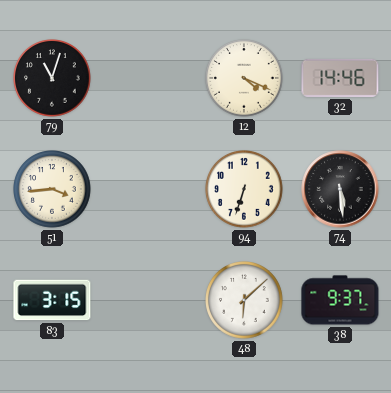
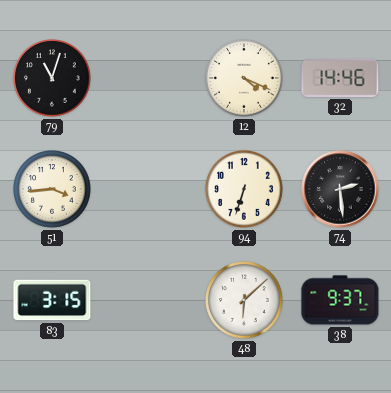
74: 5:29 -> 2:29
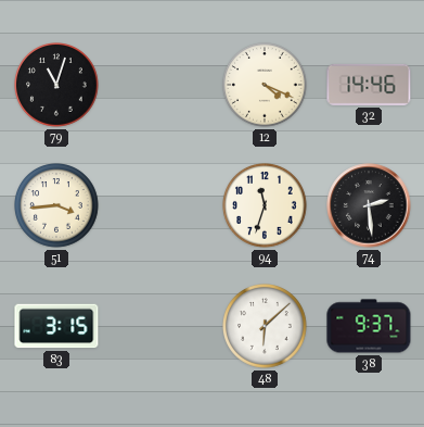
94: 6:33 -> 11:33
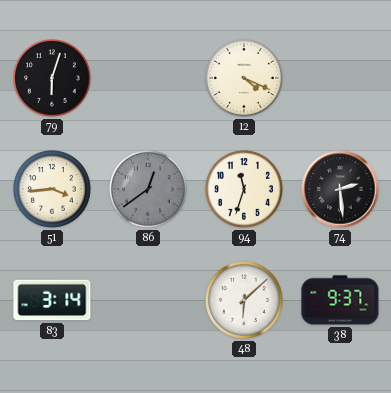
79: 11:03 -> 6:03
32: 14:46 -> none
86: none -> 12:39
83: 3:15 -> 3:14
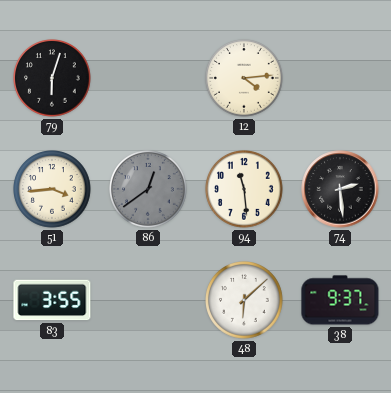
12: 4:19 -> 4:14
94: 11:33 -> 11:29
83: 3:14 -> 3:55
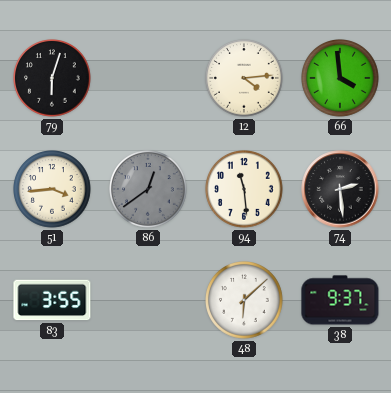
66: none -> 3:59
